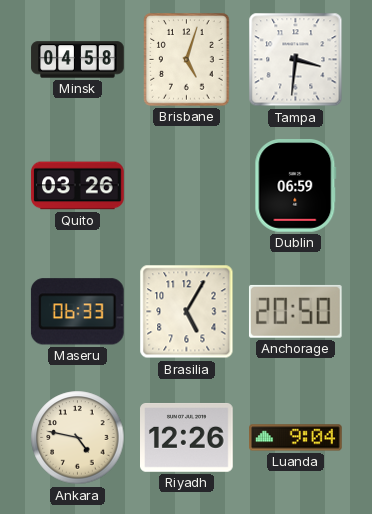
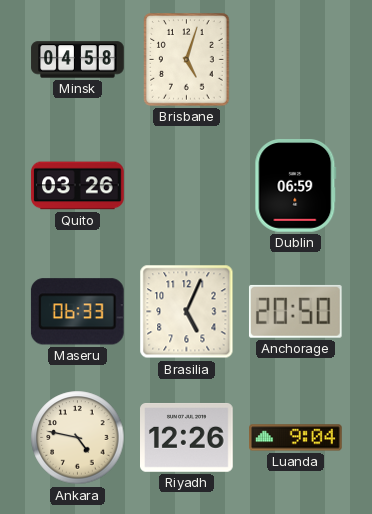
Tampa: 3:31 -> none
Brasilia: 5:05 -> 5:04
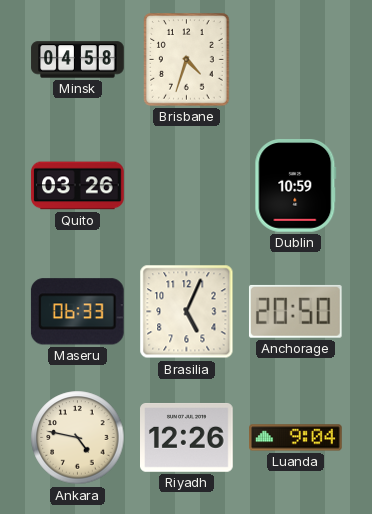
Brisbane: 5:03 -> 4:33
Dublin: 06:59 -> 10:59
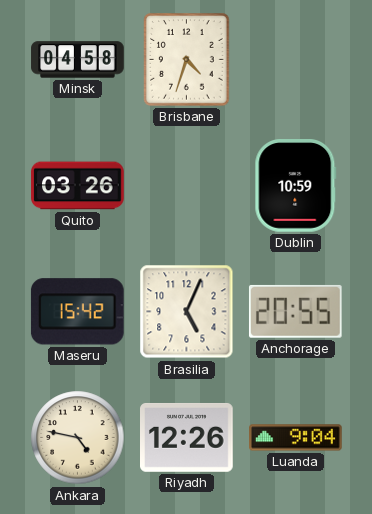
Maseru: 06:33 -> 15:42
Anchorage: 20:50 -> 20:55
